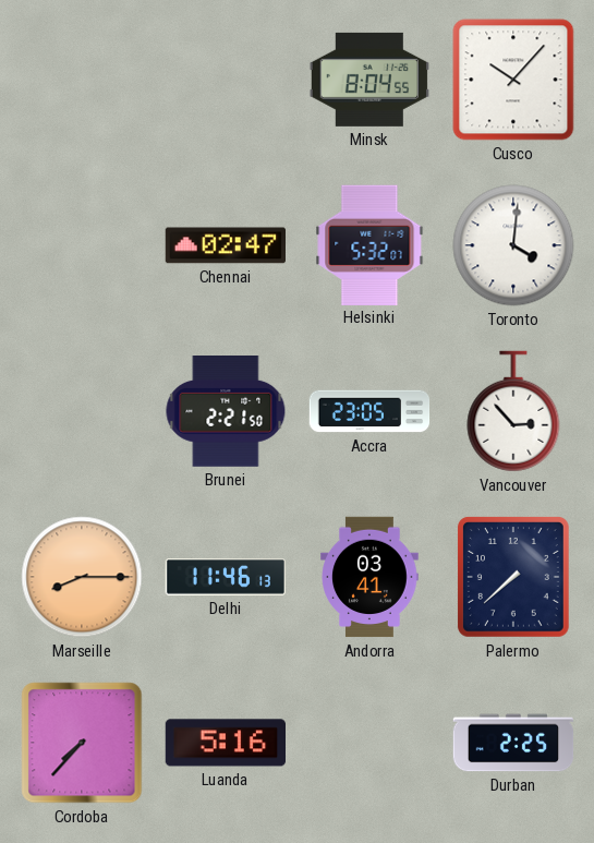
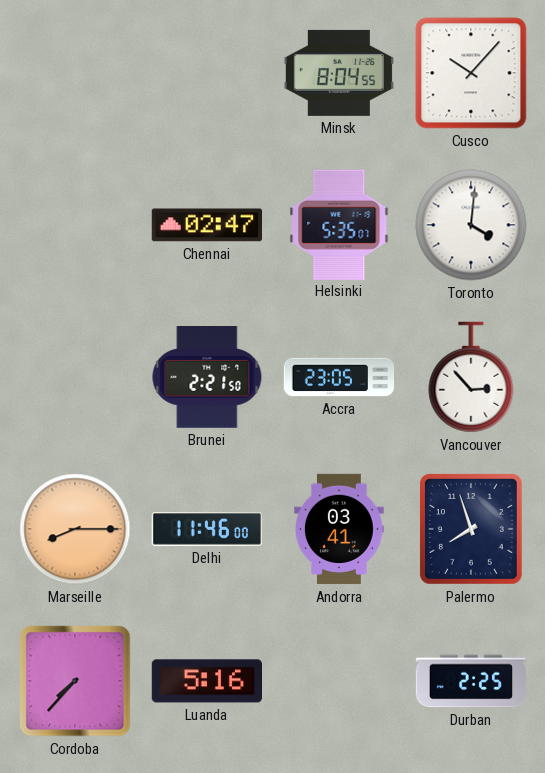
Helsinki: 5:32 -> 5:35
Delhi: 11:46:13 -> 11:46:00
Palermo: 7:38 -> 7:57
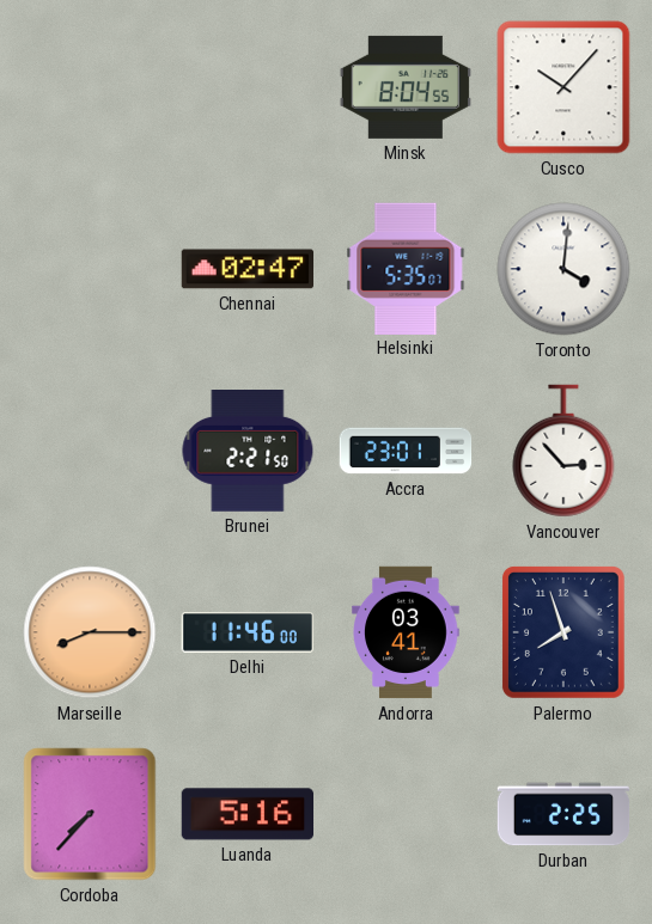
Accra: 23:05 -> 23:01
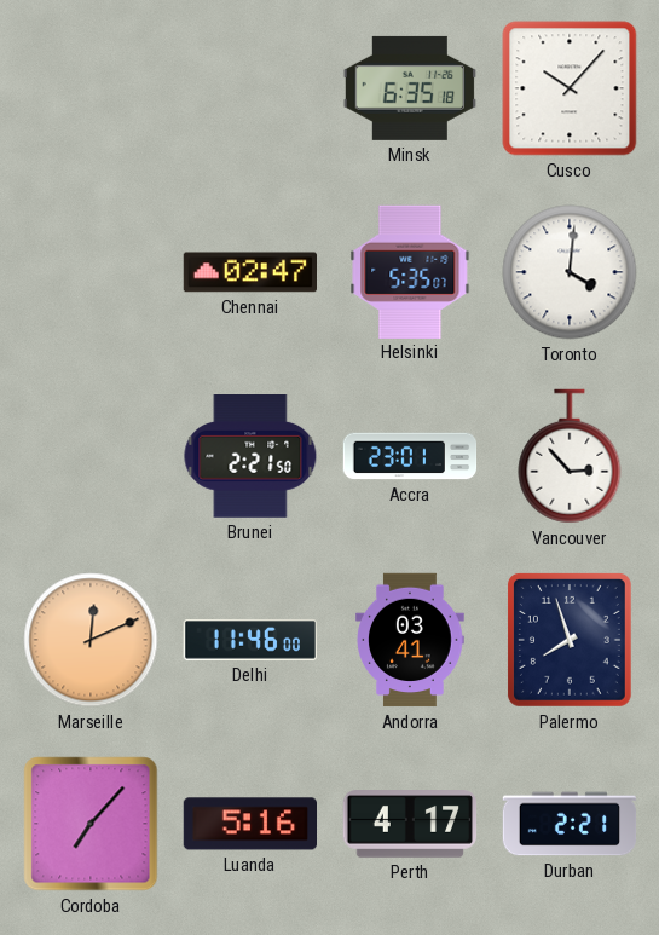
Minsk: 8:04 -> 6:35
Marseille: 8:15 -> 12:11
Cordoba: 7:37 -> 7:07
Perth: none -> 4:17
Durban: 2:25 -> 2:21
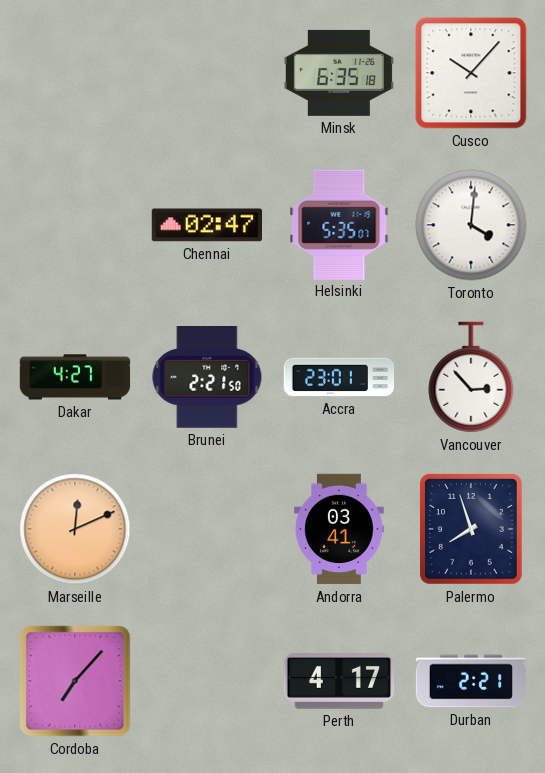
Dakar: none -> 4:27
Delhi: 11:46 -> none
Luanda: 5:16 -> none
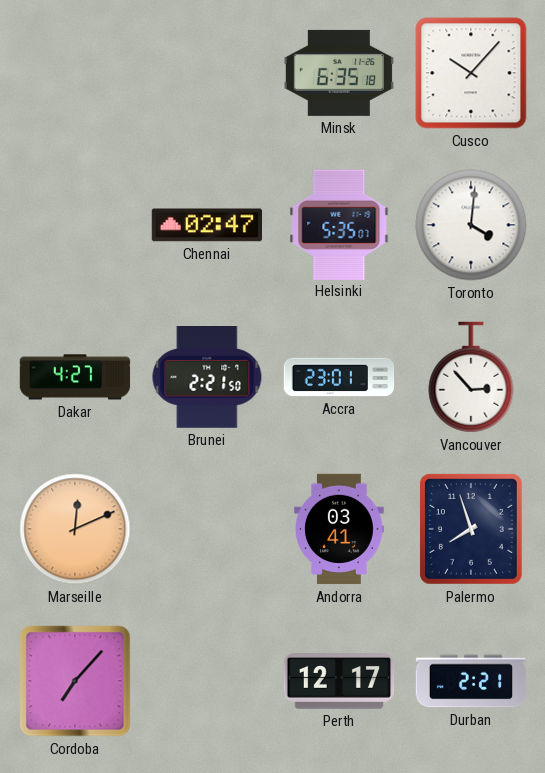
Perth: 4:17 -> 12:17
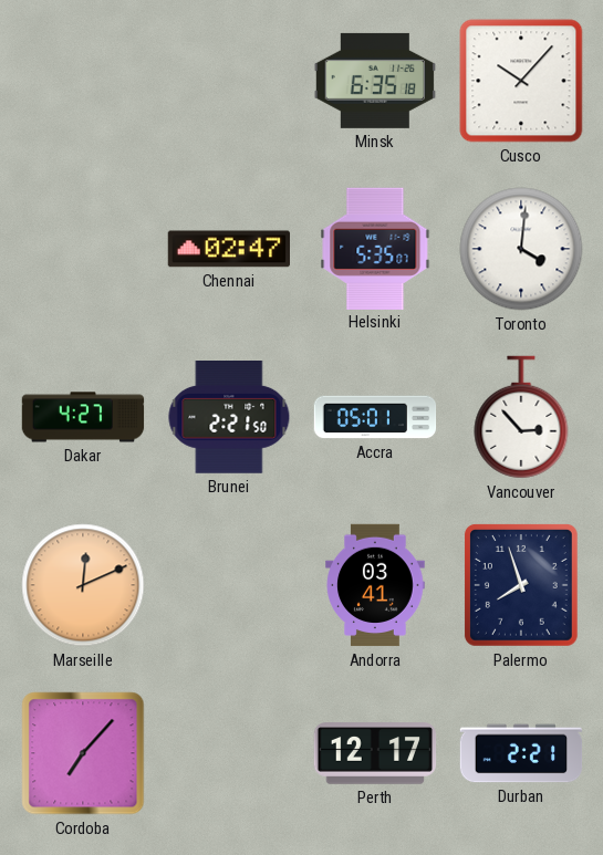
Accra: 23:01 -> 05:01
